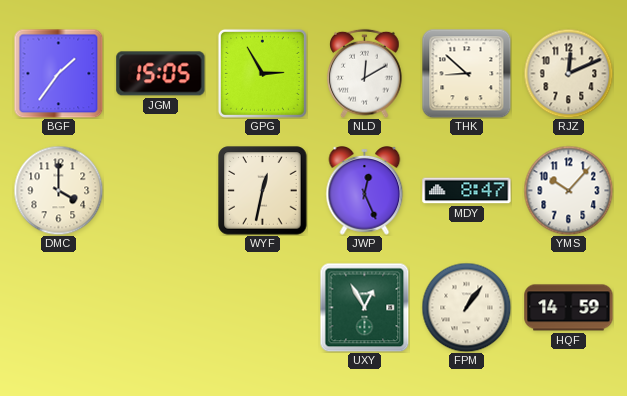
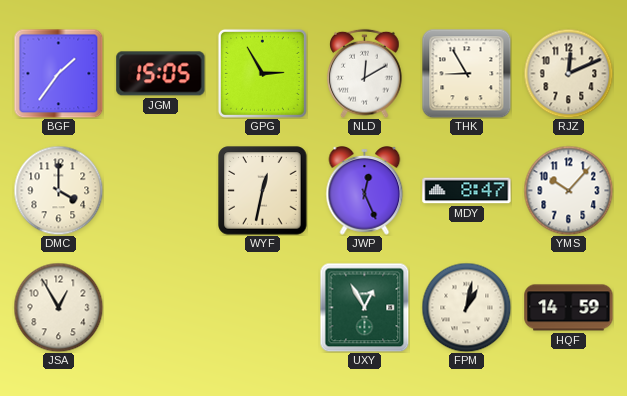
THK: 8:52 -> 8:55
JSA: none -> 12:55
FPM: 1:06 -> 1:02
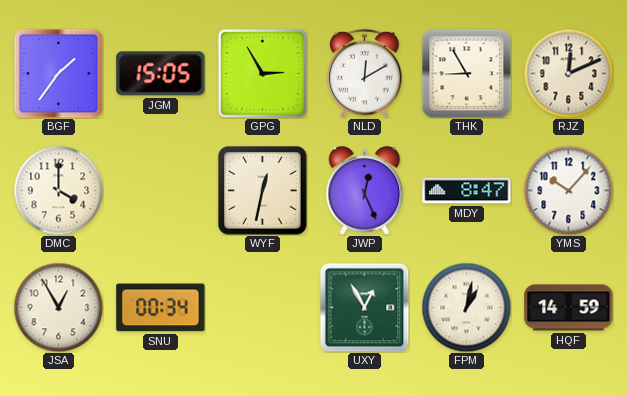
SNU: none -> 00:34
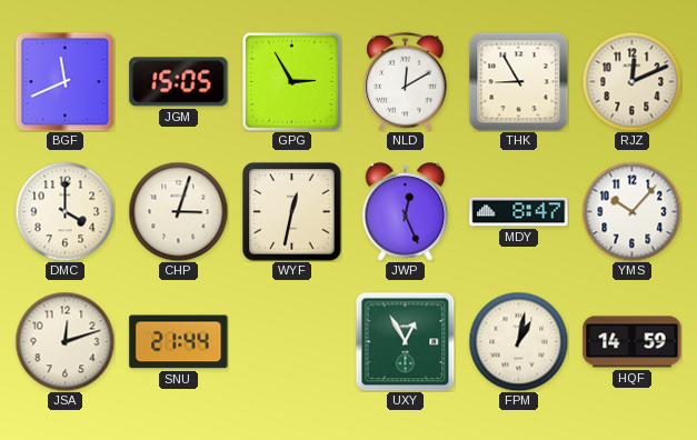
BGF: 1:36 -> 11:41
CHP: none -> 3:03
JSA: 12:55 -> 12:12
SNU: 00:34 -> 21:44
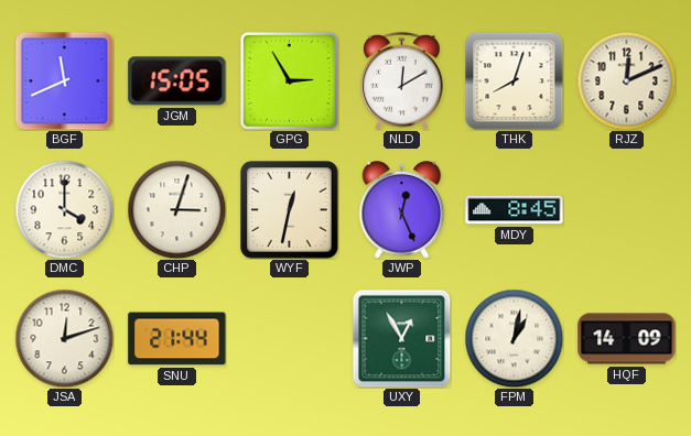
THK: 8:55 -> 8:03
MDY: 8:47 -> 8:45
YMS: 10:07 -> none
HQF: 14:59 -> 14:09
